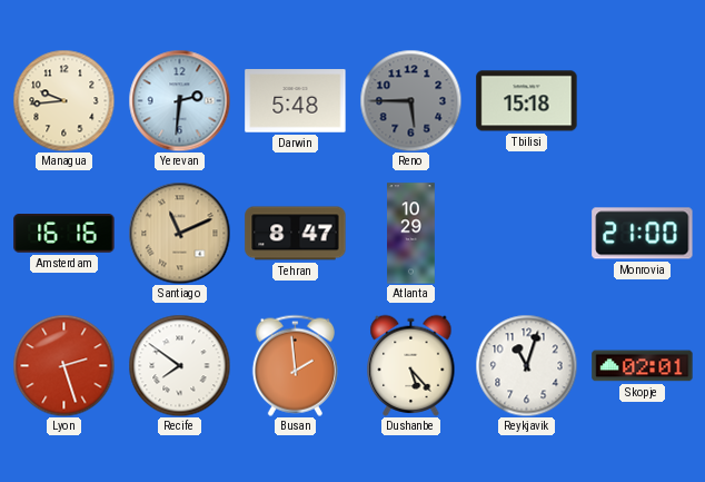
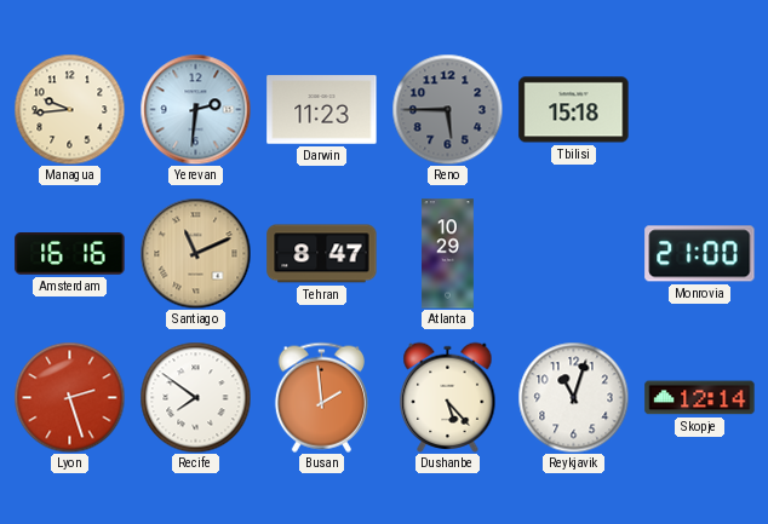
Darwin: 5:48 -> 11:23
Skopje: 02:01 -> 12:14
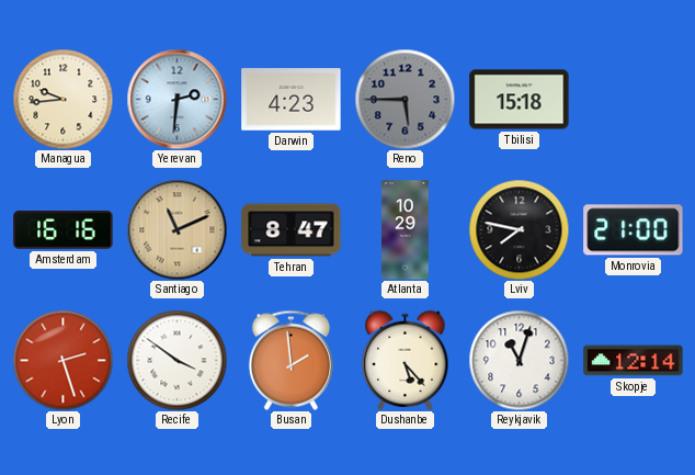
Darwin: 11:23 -> 4:23
Lviv: none -> 7:47
Recife: 7:51 -> 3:51
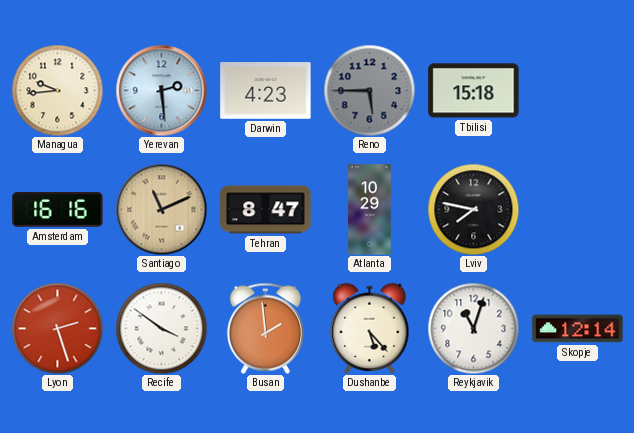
Yerevan: 2:31 -> 2:29
Monrovia: 21:00 -> none
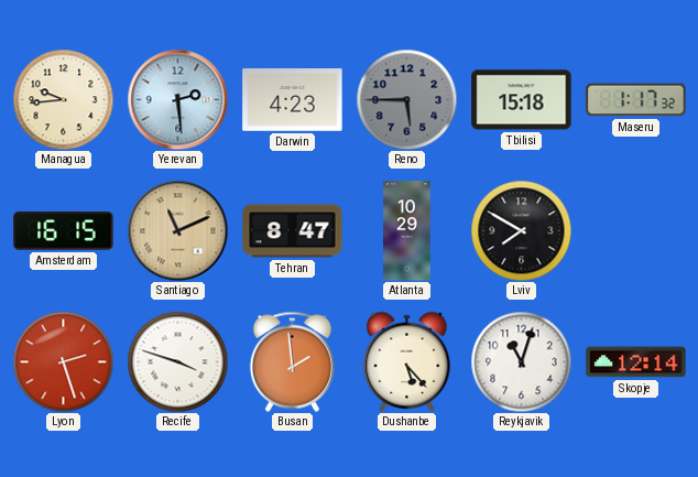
Maseru: none -> 1:17
Amsterdam: 16:16 -> 16:15
Lviv: 7:47 -> 7:50
Recife: 3:51 -> 3:48
